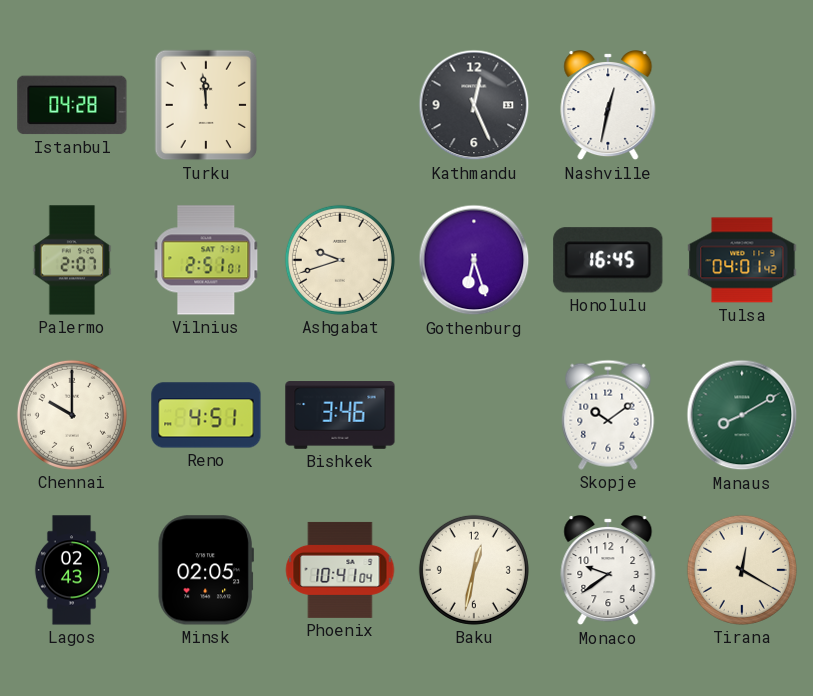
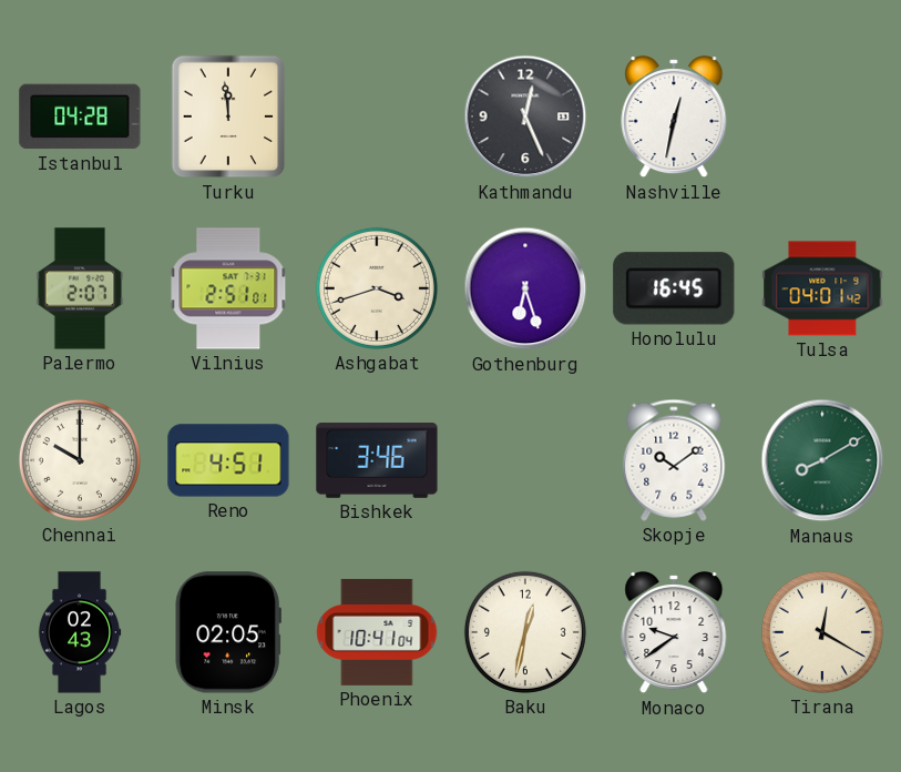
Ashgabat: 9:42 -> 3:42
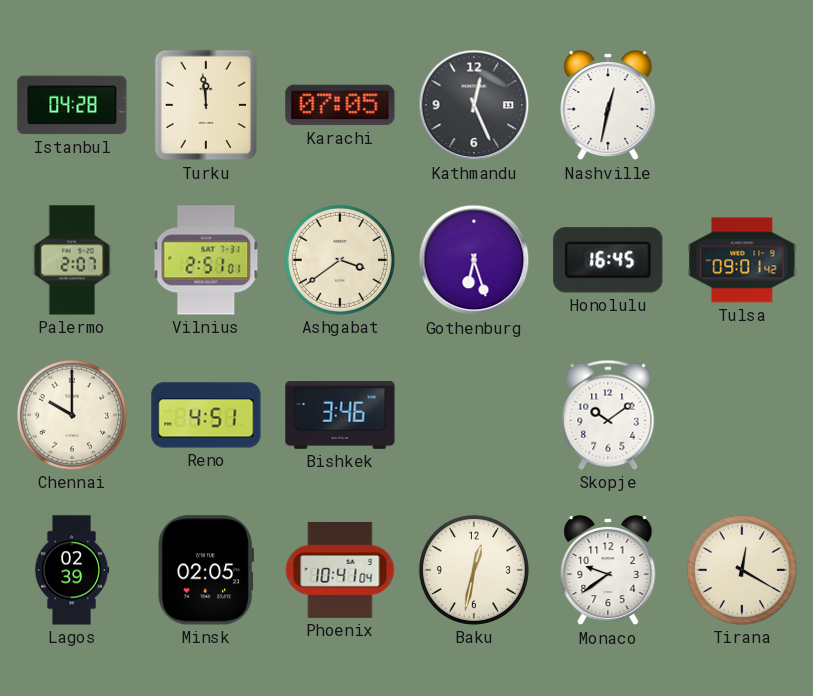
Karachi: none -> 07:05
Ashgabat: 3:42 -> 3:39
Tulsa: 04:01 -> 09:01
Manaus: 8:10 -> none
Lagos: 02:43 -> 02:39
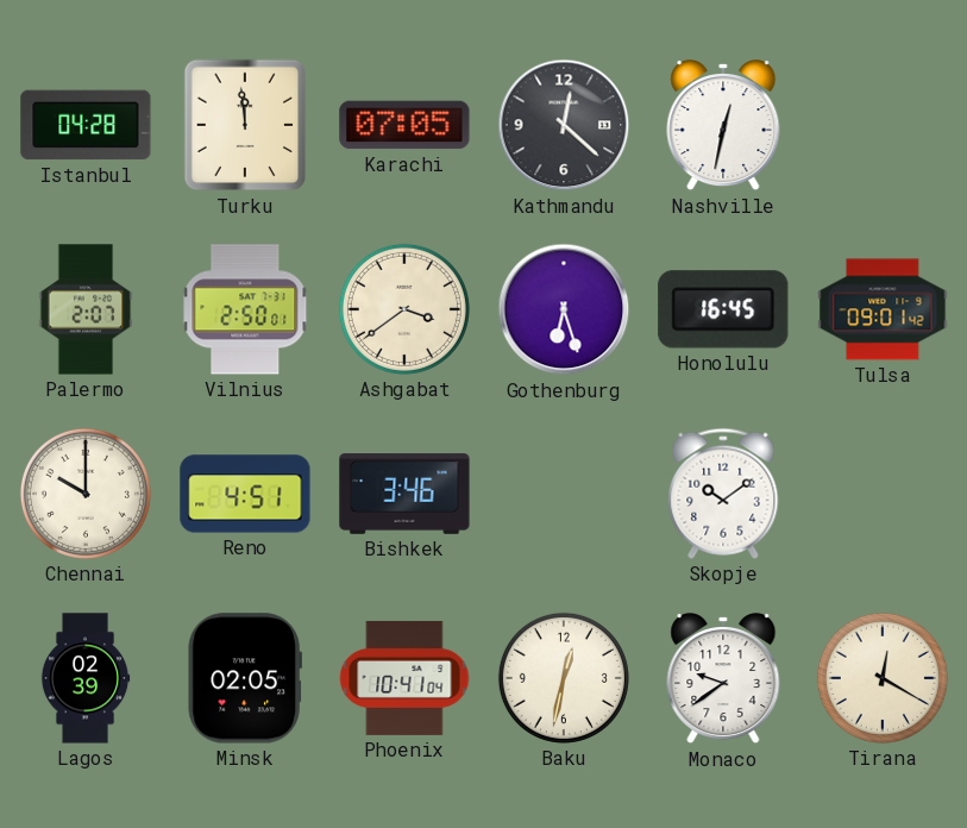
Kathmandu: 12:26 -> 12:22
Vilnius: 2:51 -> 2:50
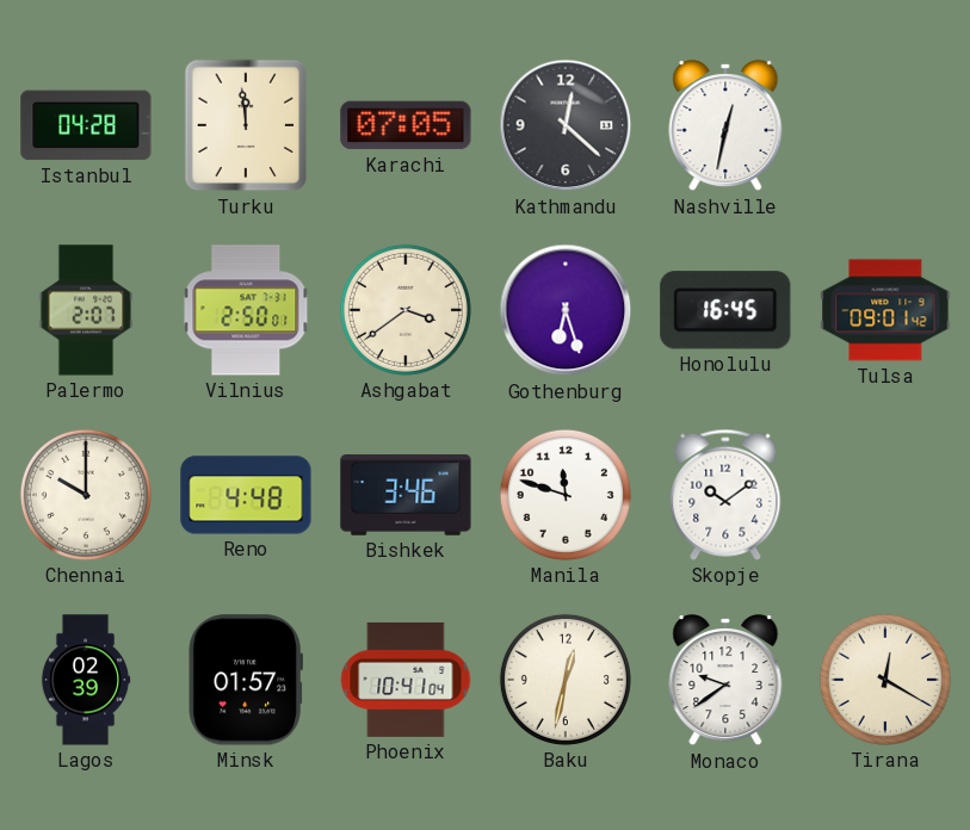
Reno: 4:51 -> 4:48
Manila: none -> 11:48
Minsk: 02:05 -> 01:57
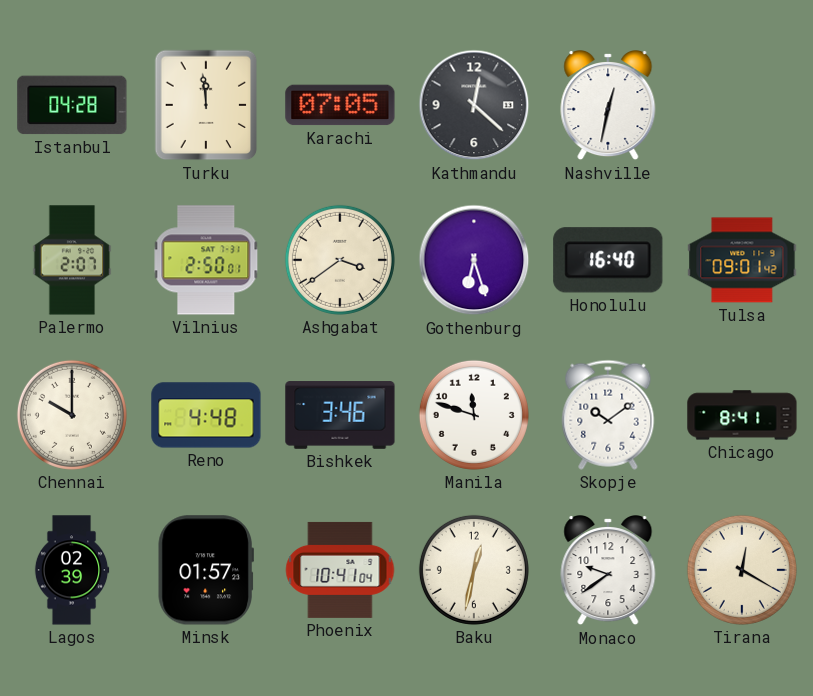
Honolulu: 16:45 -> 16:40
Chicago: none -> 8:41
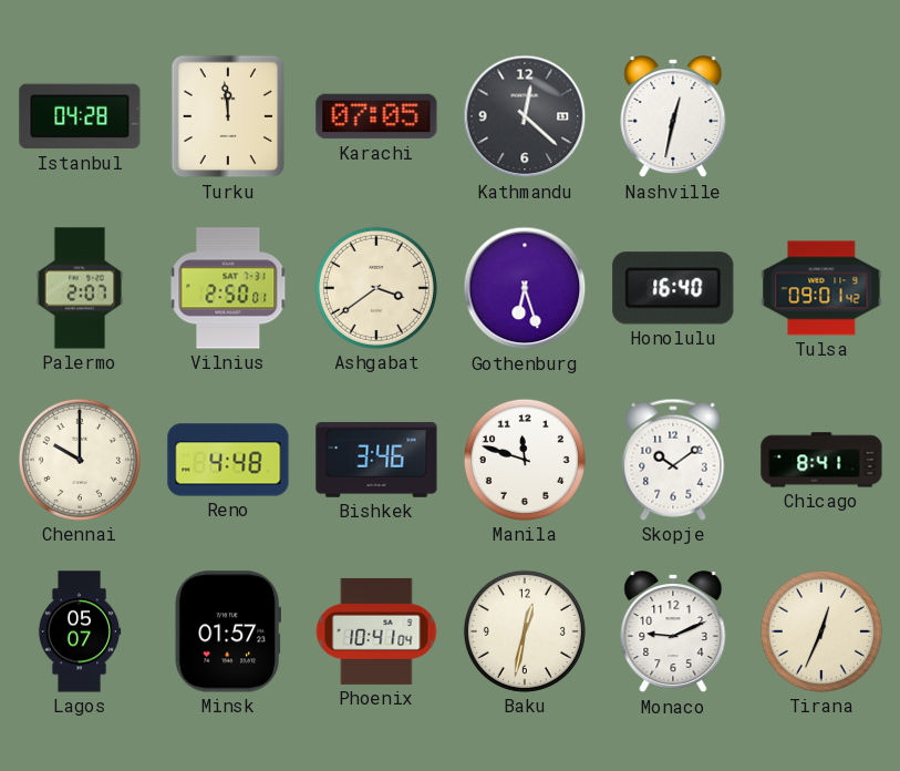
Lagos: 02:39 -> 05:07
Monaco: 9:39 -> 9:11
Tirana: 12:20 -> 12:34
